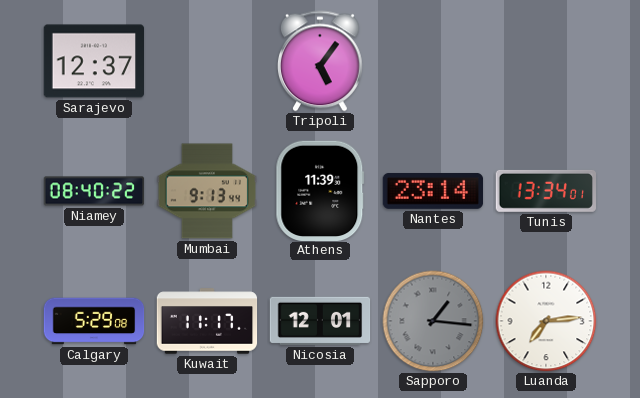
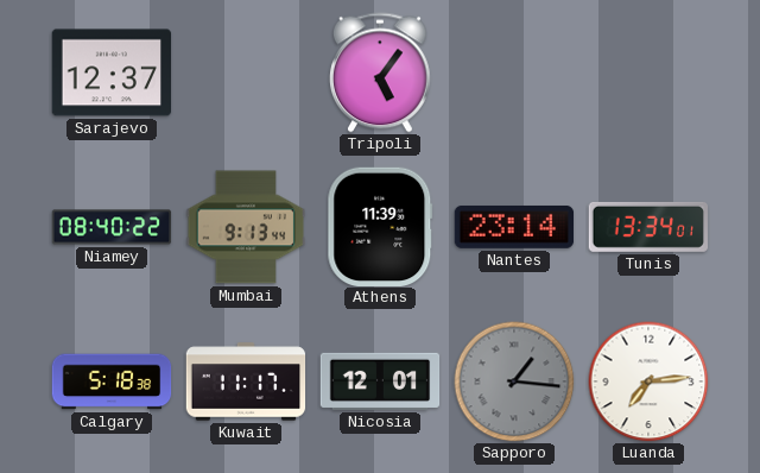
Calgary: 5:29 -> 5:18
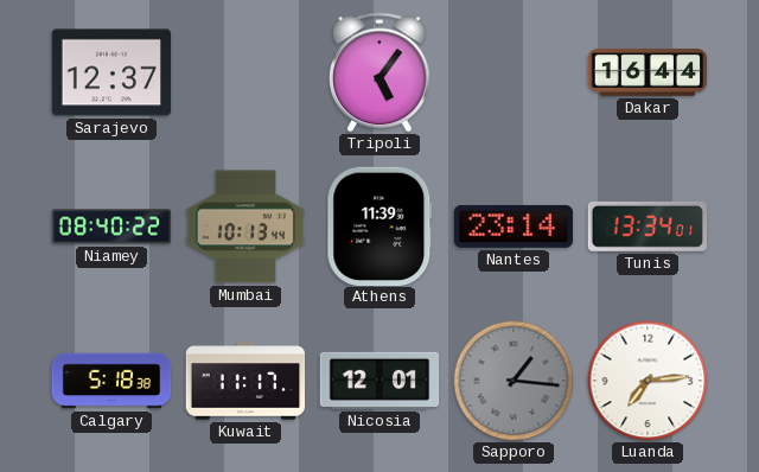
Dakar: none -> 16:44
Mumbai: 9:13 -> 10:13
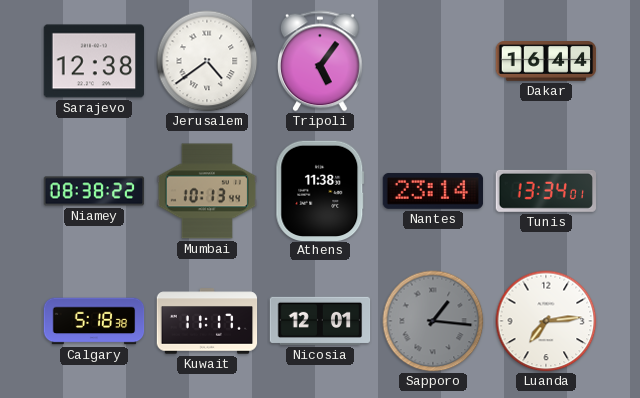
Sarajevo: 12:37 -> 12:38
Jerusalem: none -> 4:39
Niamey: 08:40 -> 08:38
Athens: 11:39 -> 11:38
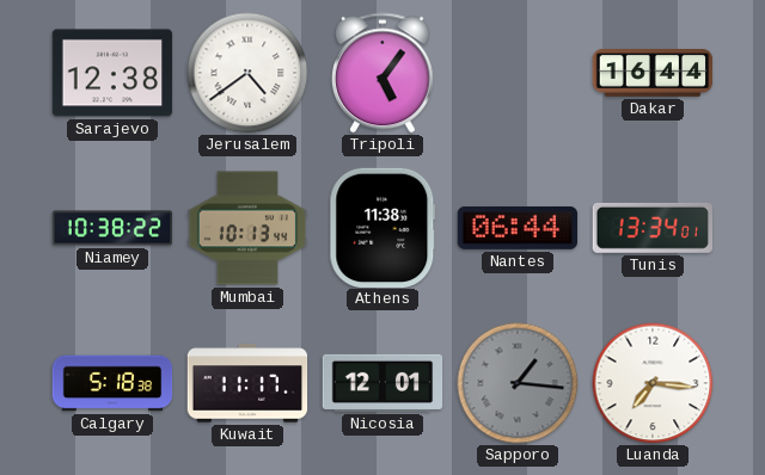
Niamey: 08:38 -> 10:38
Nantes: 23:14 -> 06:44
Luanda: 7:14 -> 7:16
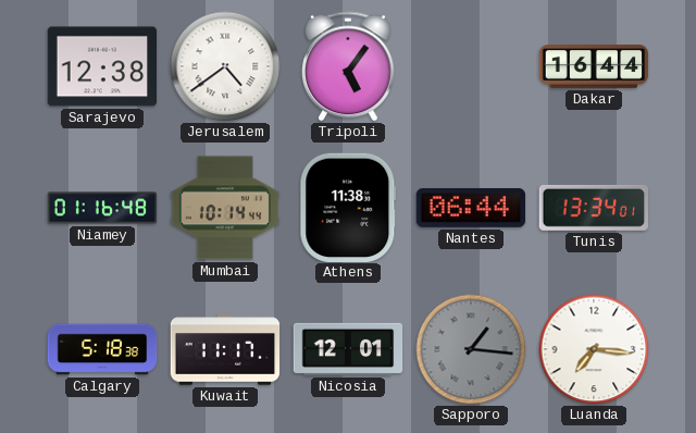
Niamey: 10:38 -> 01:16
Mumbai: 10:13 -> 10:14
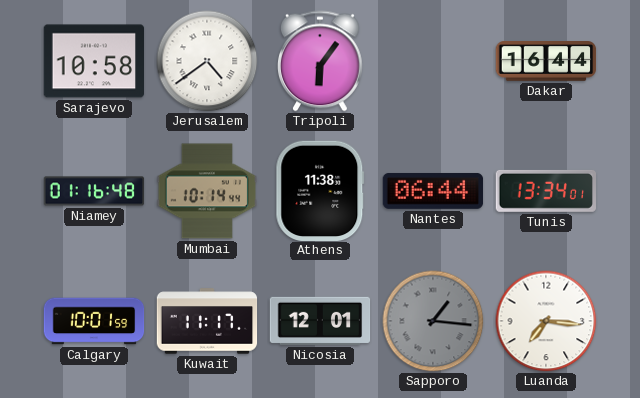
Sarajevo: 12:38 -> 10:58
Tripoli: 5:06 -> 6:06
Calgary: 5:18 -> 10:01
